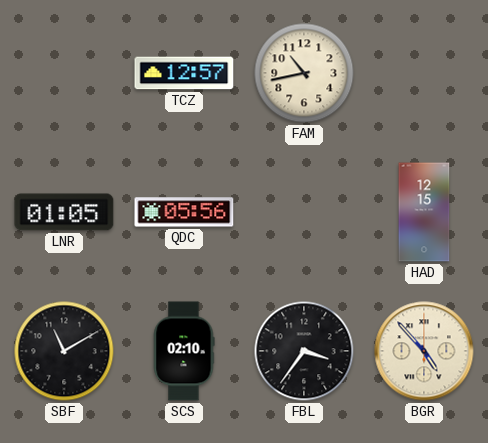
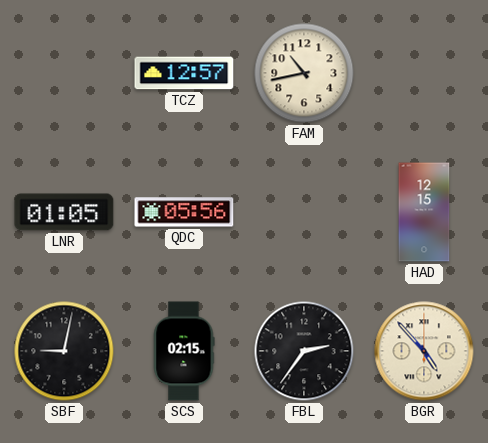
SBF: 11:10 -> 9:02
SCS: 02:10 -> 02:15
FBL: 3:36 -> 2:36
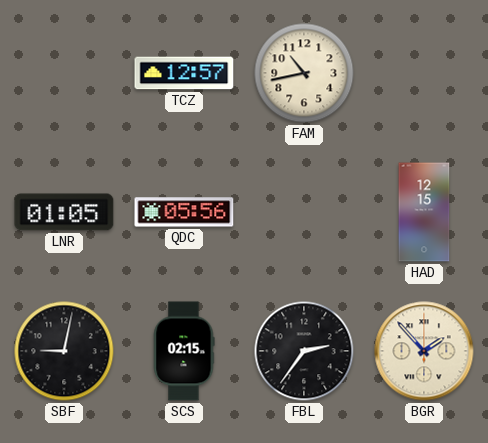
BGR: 4:53 -> 1:53
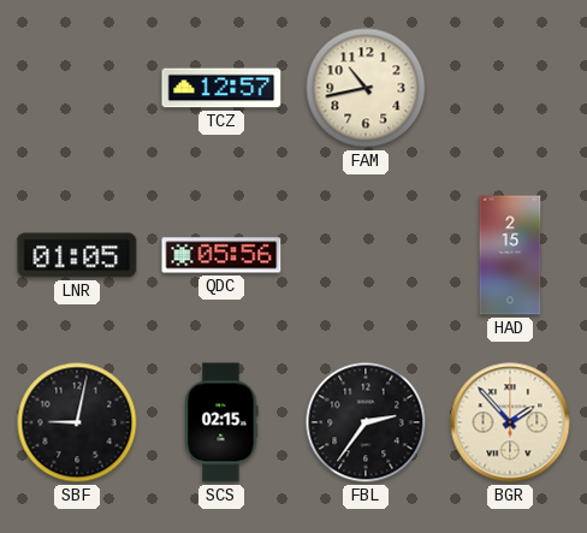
HAD: 12:15 -> 2:15
